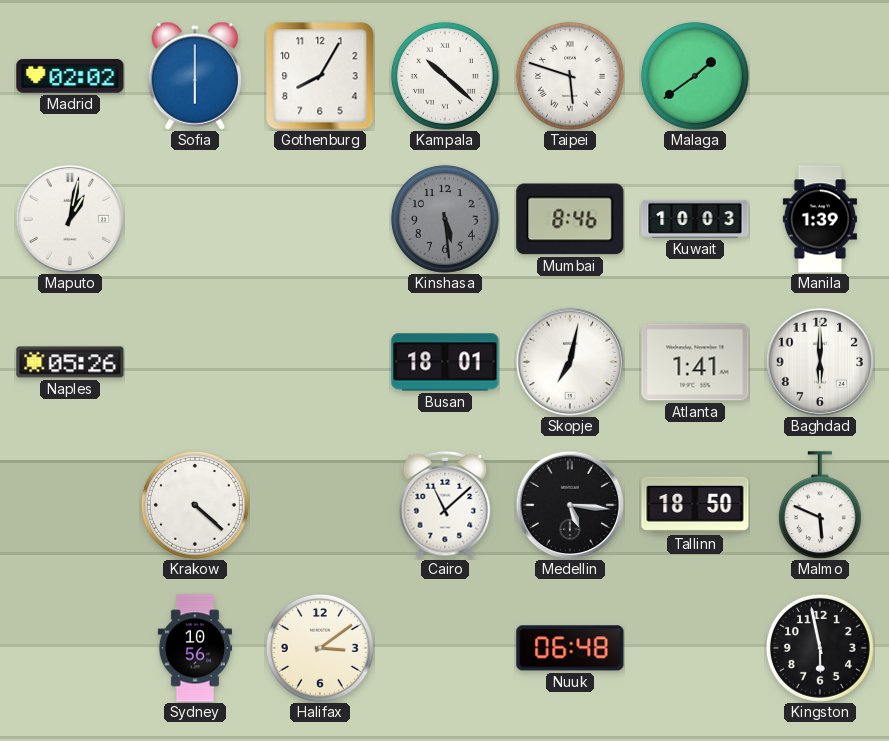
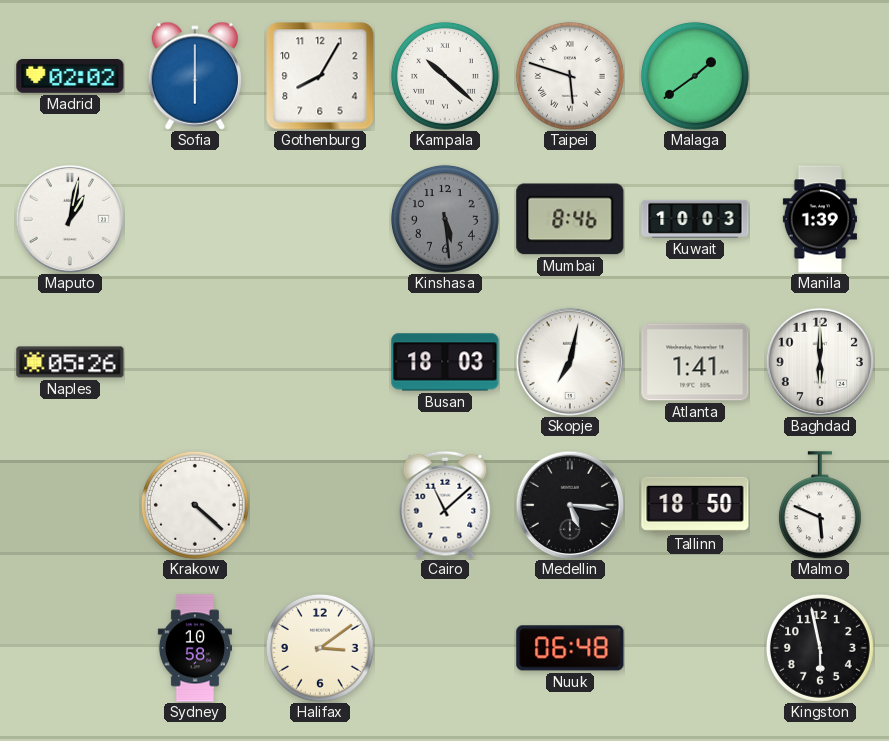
Busan: 18:01 -> 18:03
Sydney: 10:56 -> 10:58
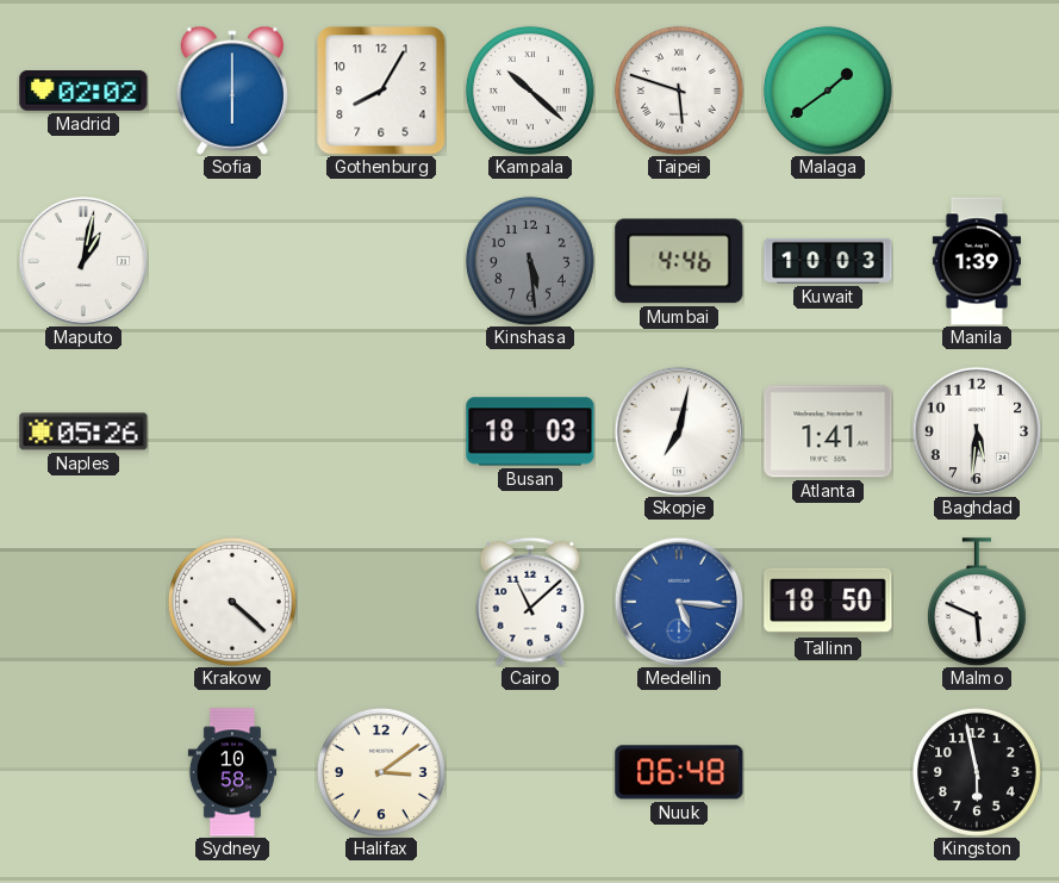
Mumbai: 8:46 -> 4:46
Baghdad: 6:00 -> 5:31
Medellin dial: black -> blue
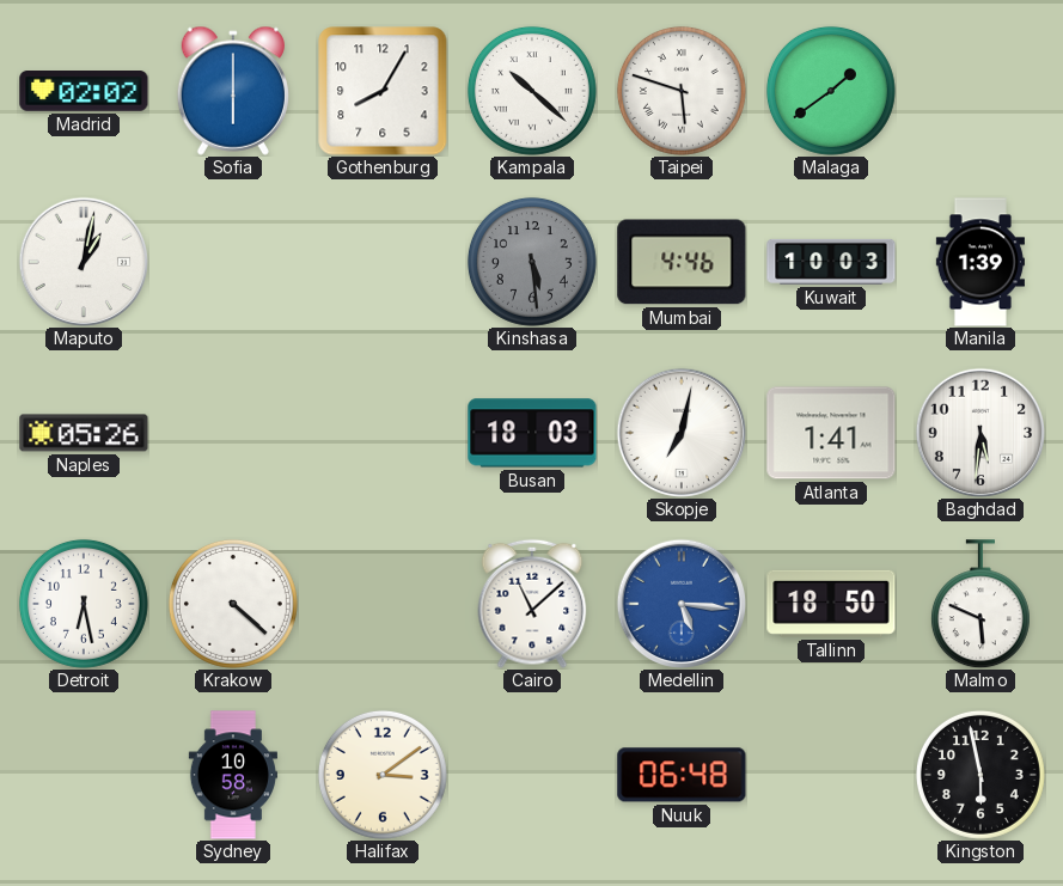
Detroit: none -> 6:28
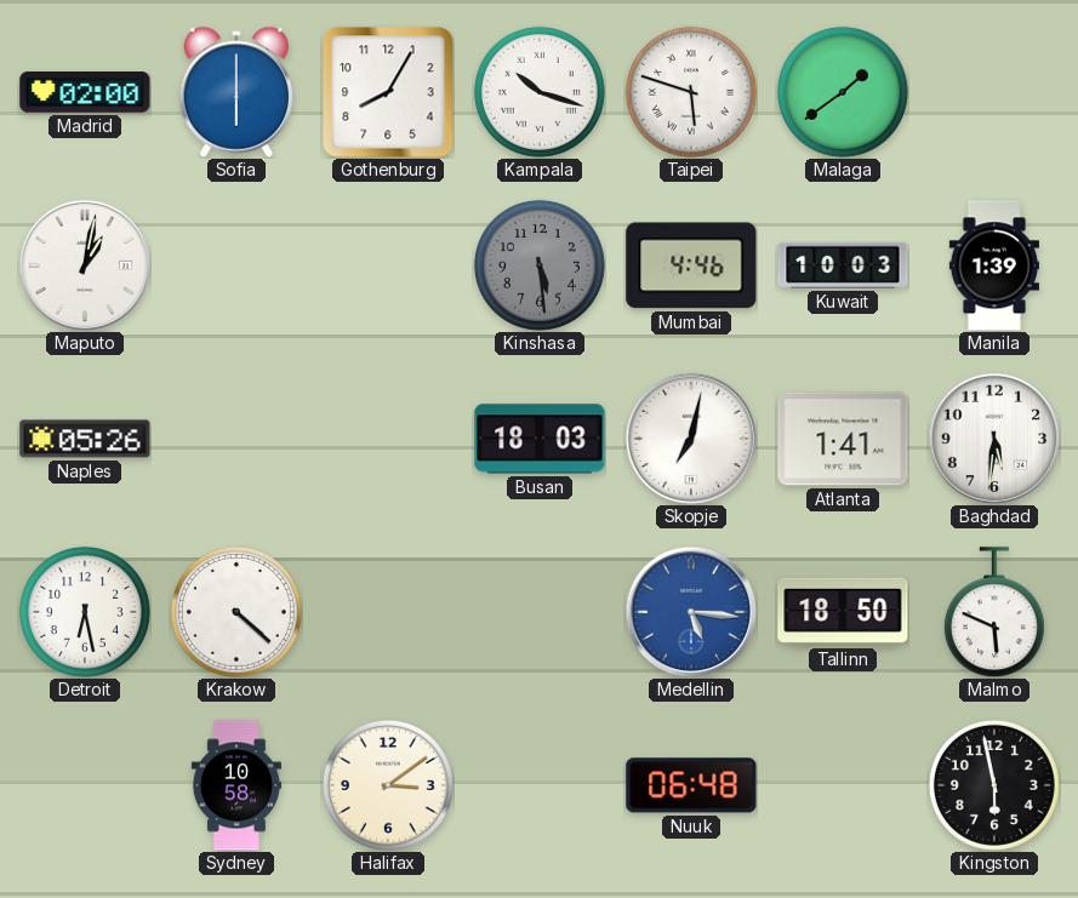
Madrid: 02:02 -> 02:00
Kampala: 10:22 -> 10:18
Cairo: 11:08 -> none
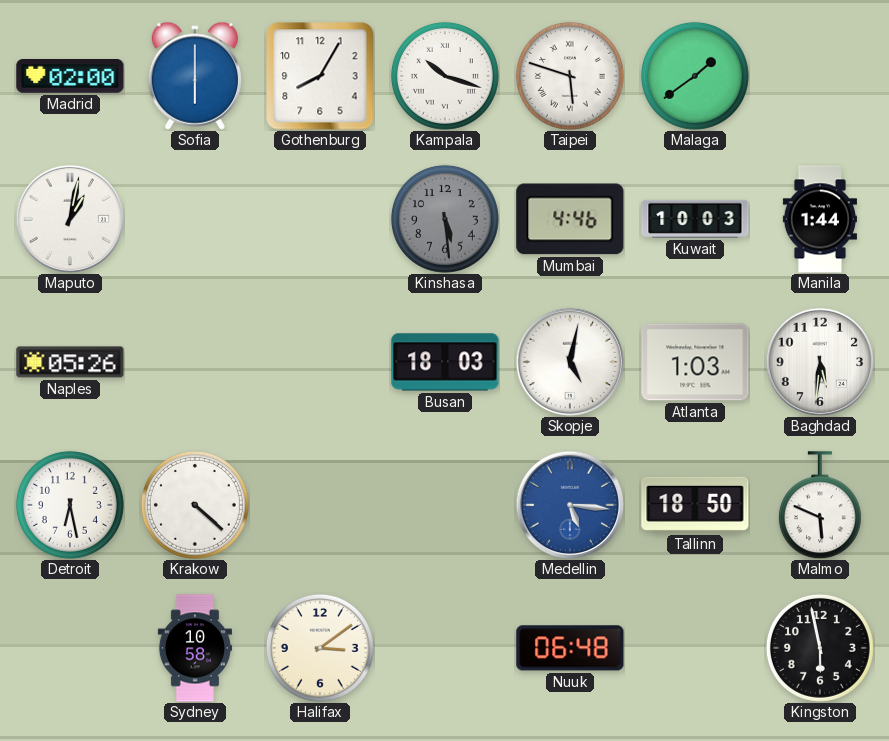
Manila: 1:39 -> 1:44
Skopje: 7:02 -> 5:02
Atlanta: 1:41 -> 1:03
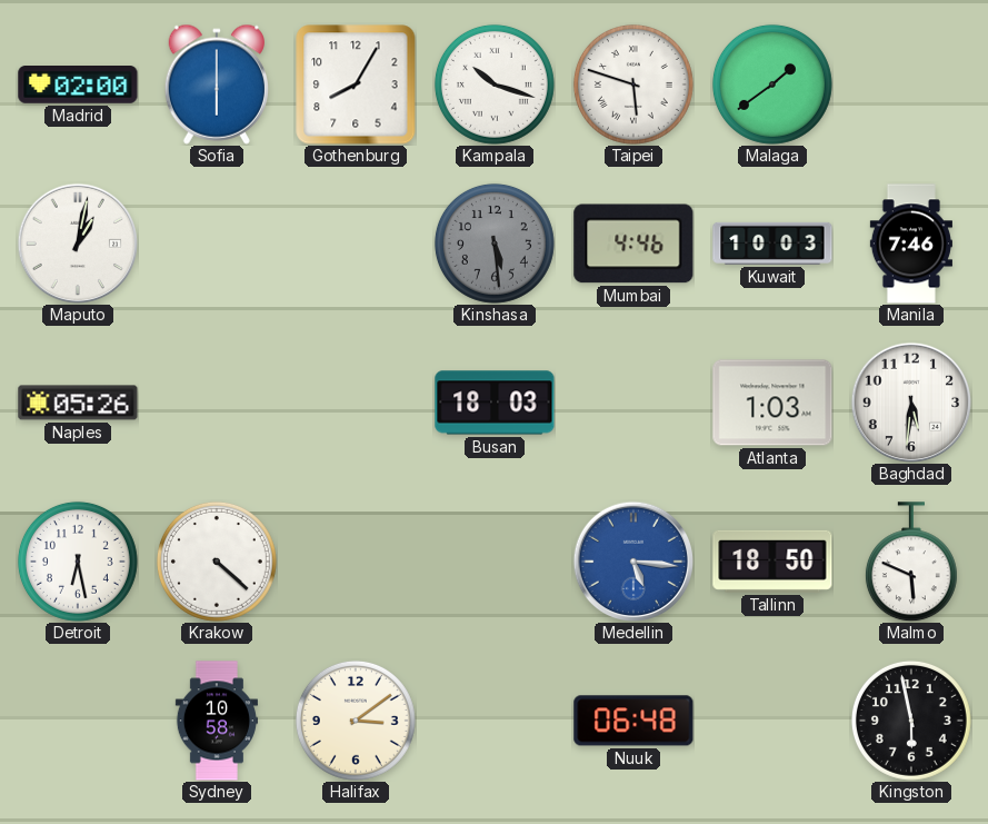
Manila: 1:44 -> 7:46
Skopje: 5:02 -> none
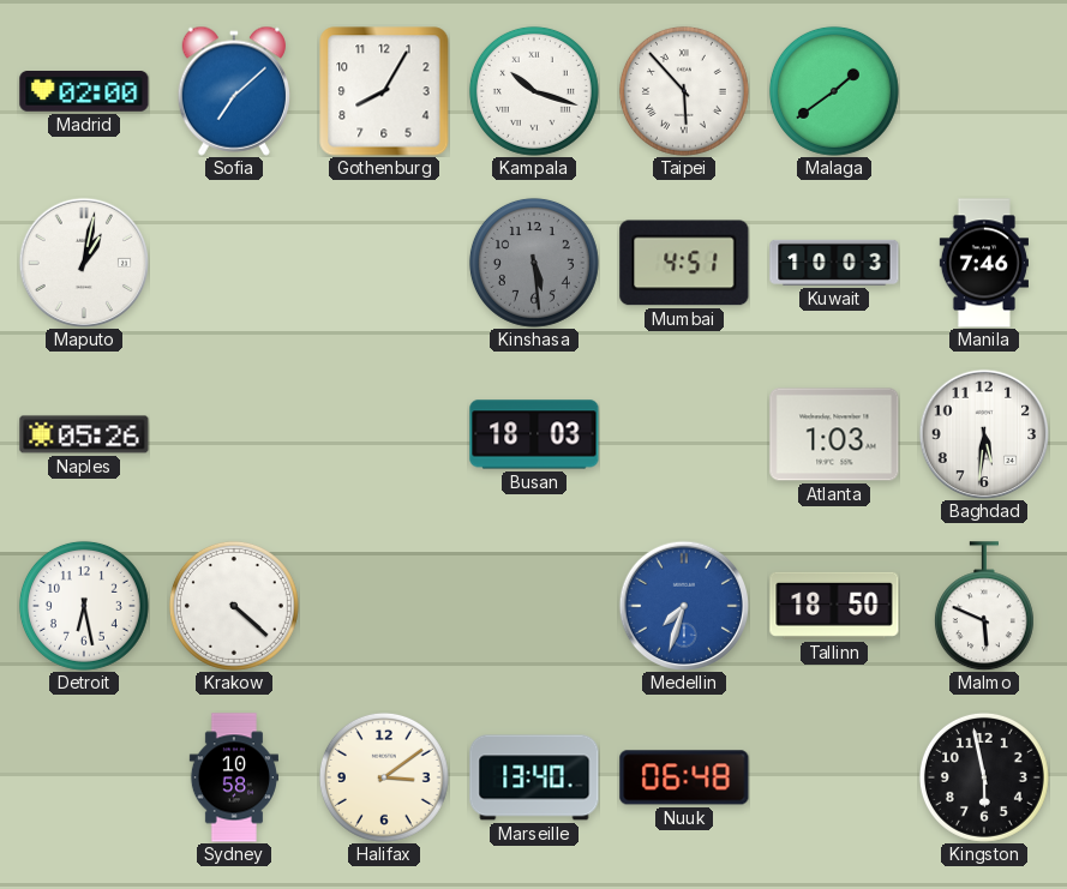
Sofia: 6:00 -> 7:08
Taipei: 5:48 -> 5:53
Mumbai: 4:46 -> 4:51
Medellin: 5:16 -> 7:33
Marseille: none -> 13:40
